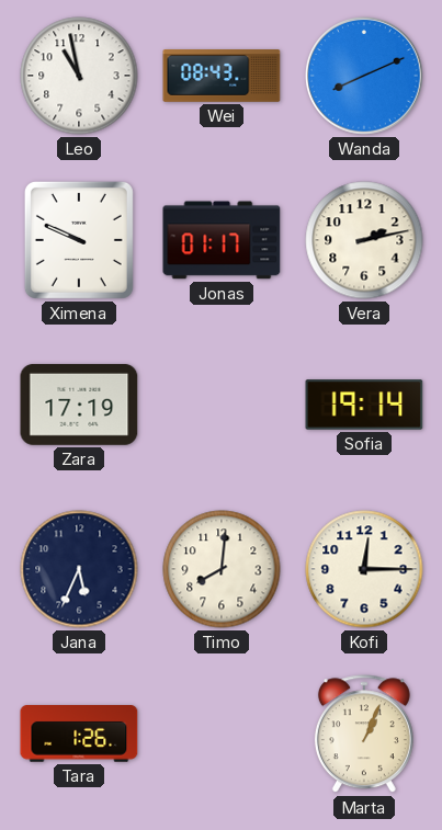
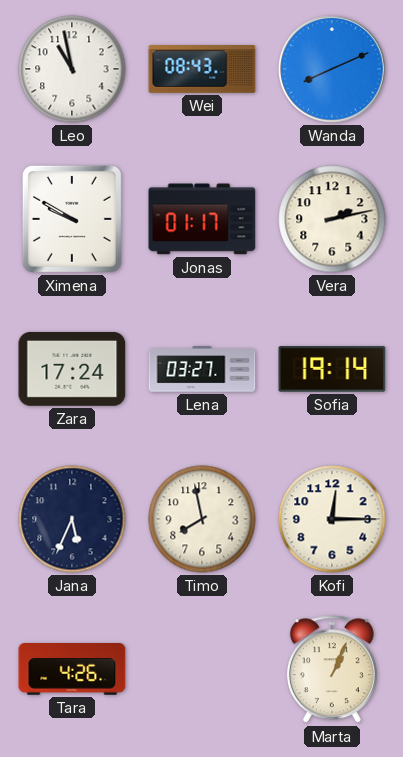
Ximena: 9:49 -> 9:50
Zara: 17:19 -> 17:24
Lena: none -> 03:27
Timo: 8:01 -> 7:58
Tara: 1:26 -> 4:26
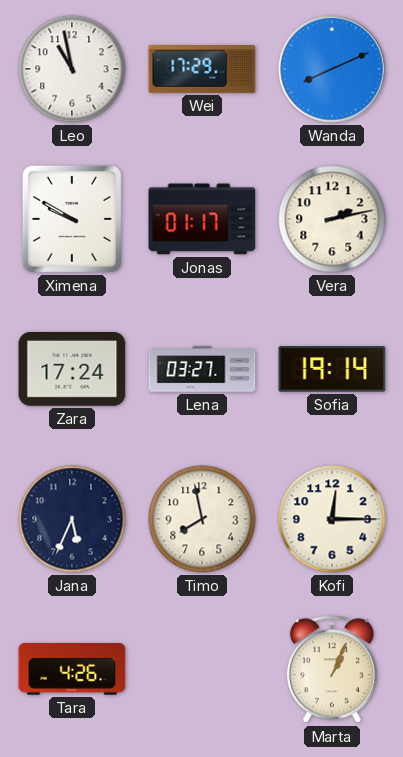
Wei: 08:43 -> 17:29
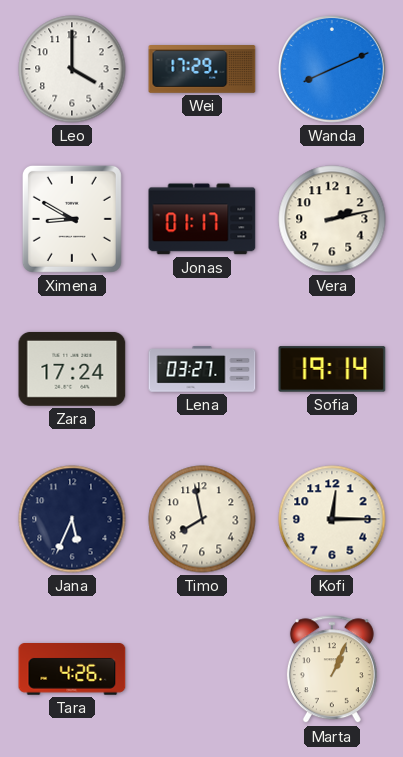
Leo: 10:58 -> 4:00
Ximena: 9:50 -> 8:50
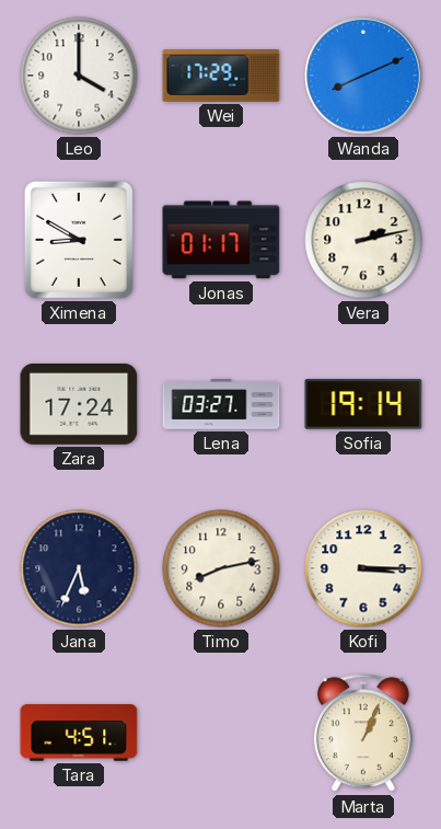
Timo: 7:58 -> 8:13
Kofi: 12:15 -> 3:15
Tara: 4:26 -> 4:51
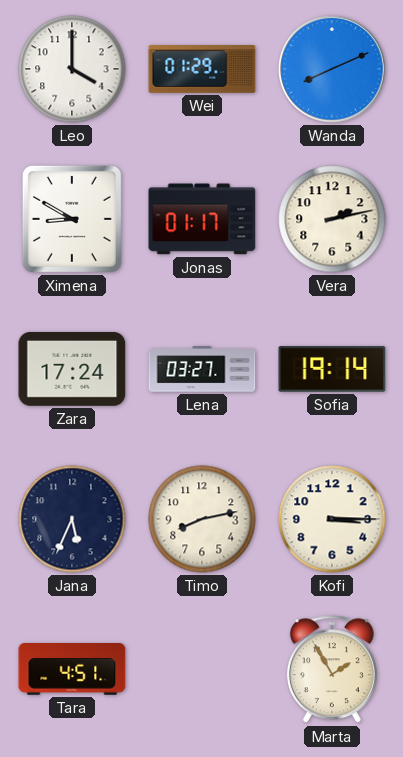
Wei: 17:29 -> 01:29
Marta: 1:04 -> 1:55
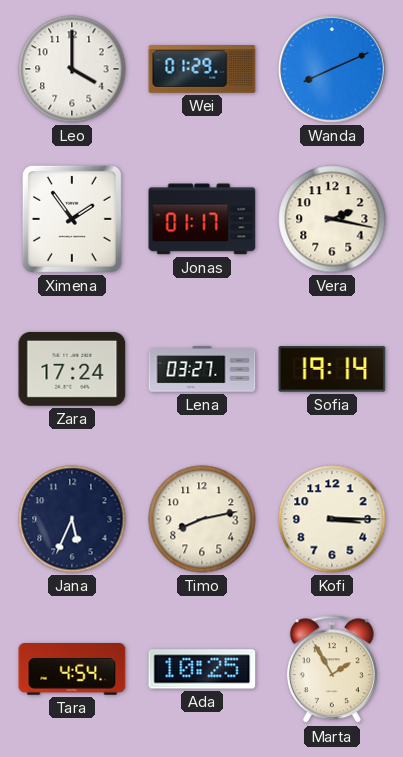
Ximena: 8:50 -> 1:54
Vera: 2:13 -> 2:17
Tara: 4:51 -> 4:54
Ada: none -> 10:25
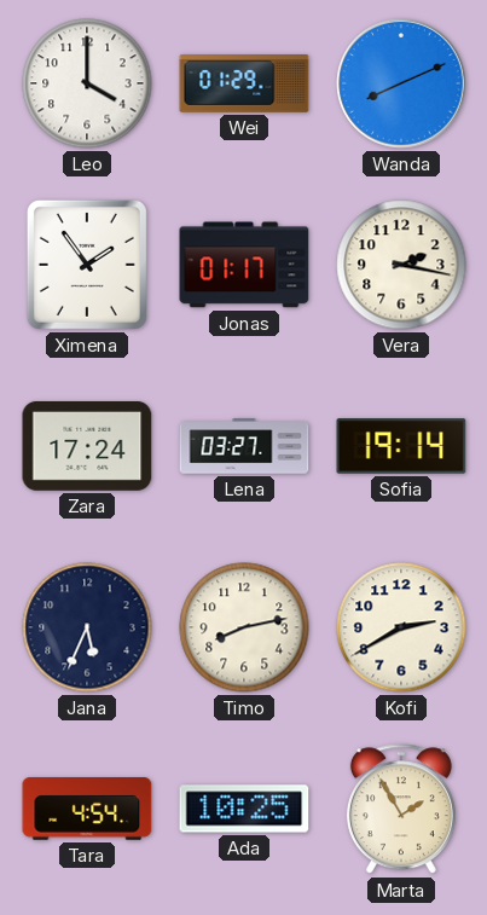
Kofi: 3:15 -> 2:40
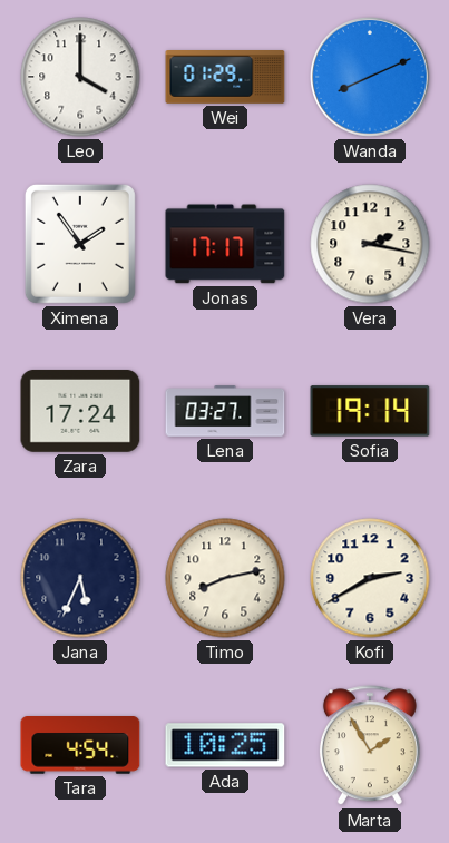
Jonas: 01:17 -> 17:17
